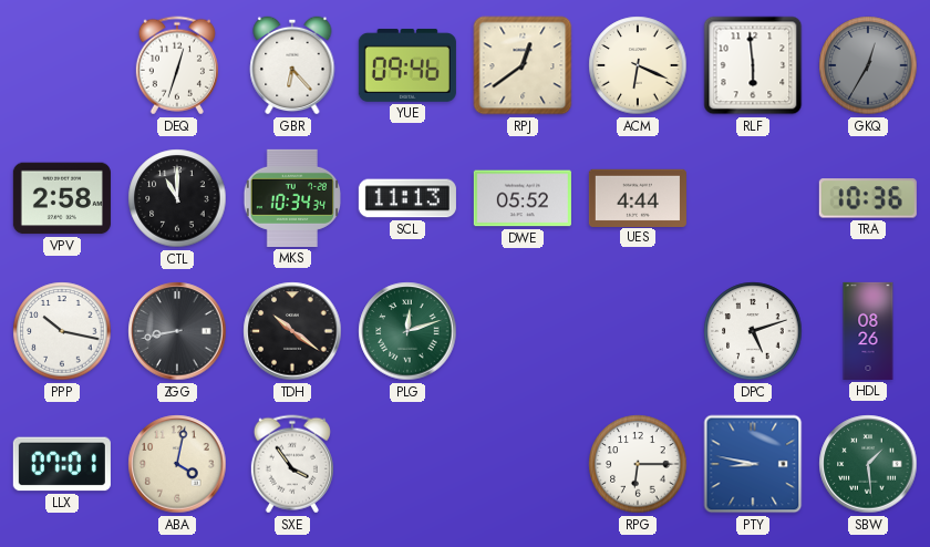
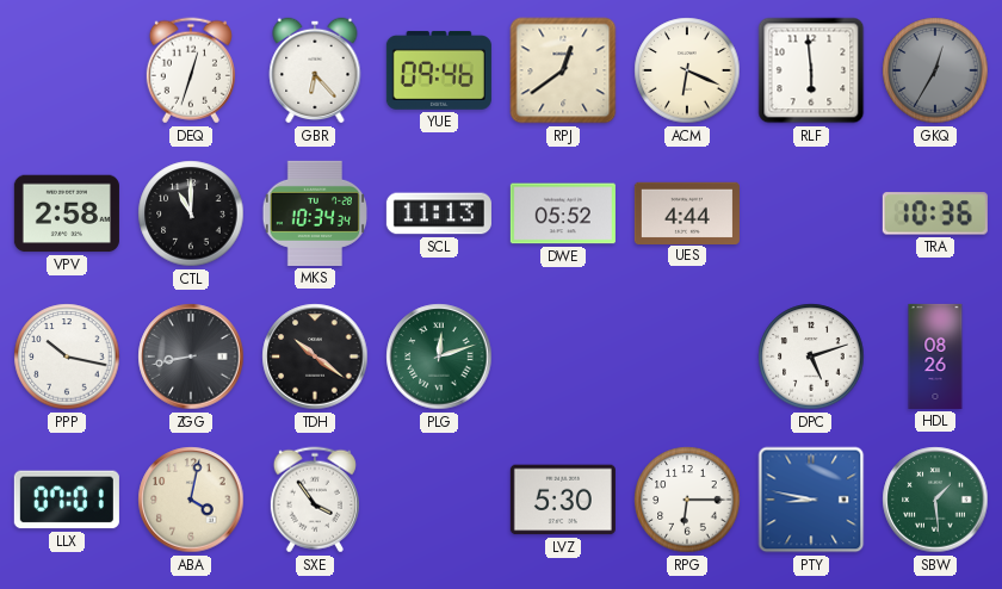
LVZ: none -> 5:30
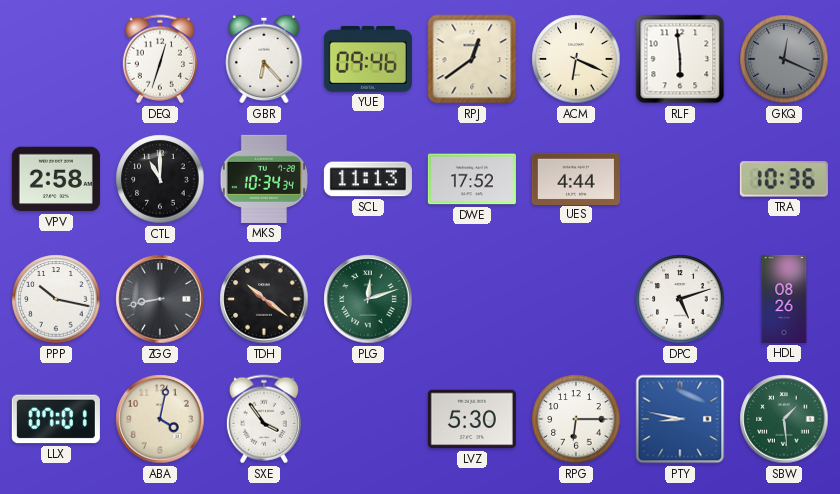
GKQ: 12:35 -> 12:19
DWE: 05:52 -> 17:52
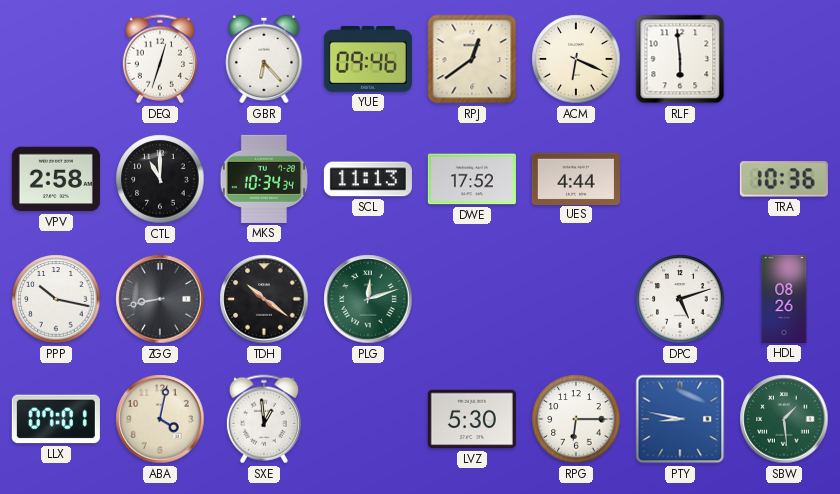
GKQ: 12:19 -> none
SXE: 3:54 -> 12:59
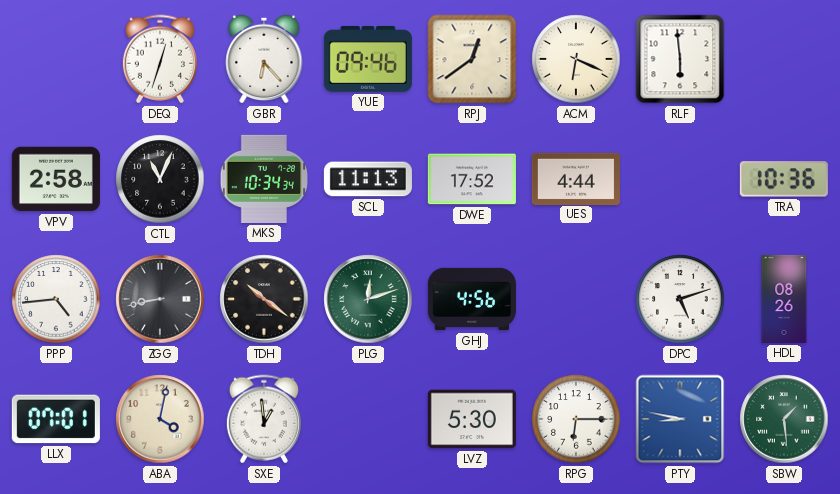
CTL: 11:00 -> 11:04
PPP: 10:17 -> 4:44
GHJ: none -> 4:56
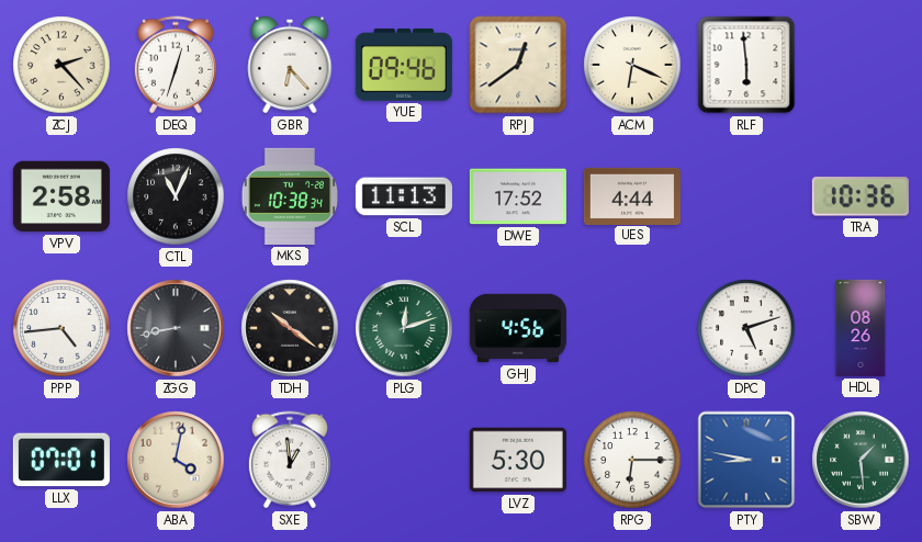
ZCJ: none -> 2:23
MKS: 10:34 -> 10:38
